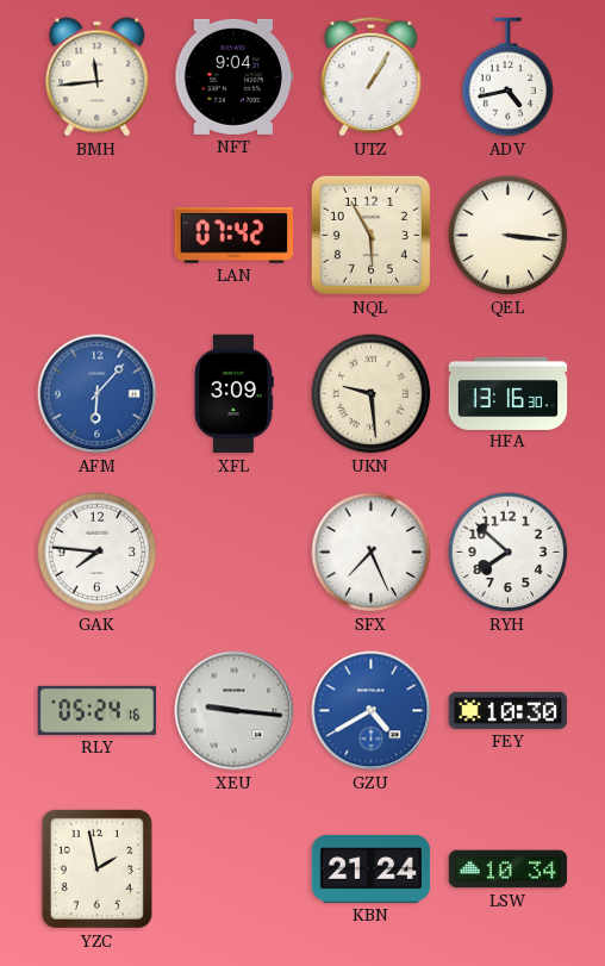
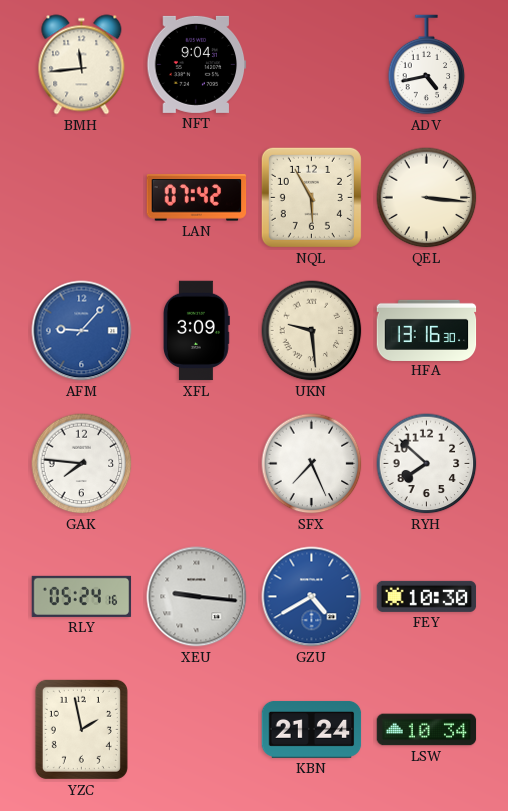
UTZ: 1:05 -> none
AFM: 6:07 -> 9:07
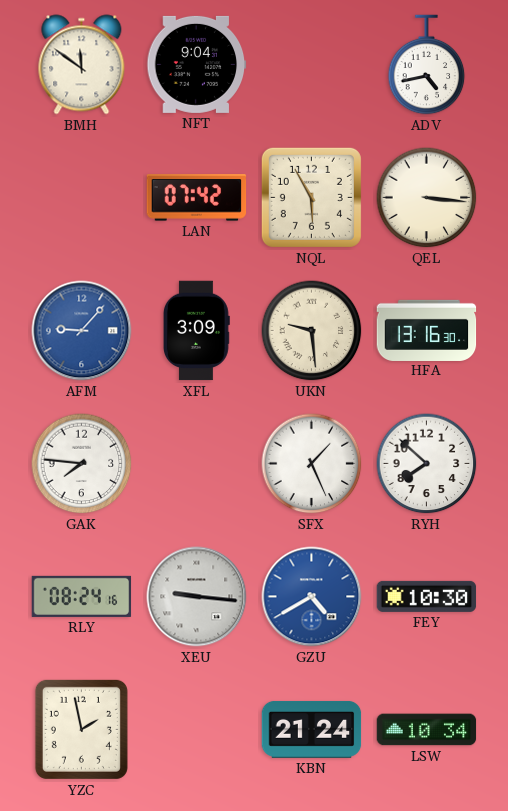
BMH: 11:44 -> 11:51
SFX: 7:26 -> 1:26
RLY: 05:24 -> 08:24
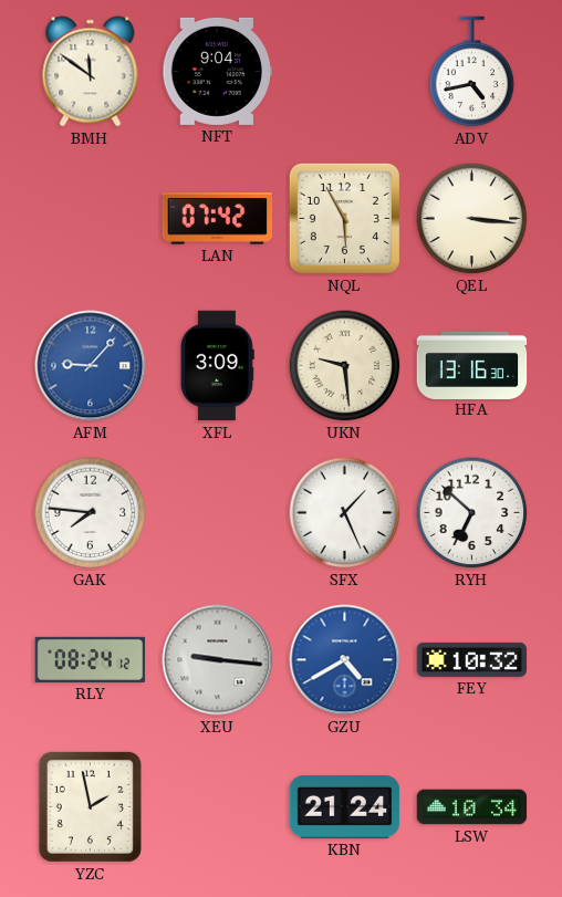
RYH: 7:52 -> 6:52
RLY: 08:24:16 -> 08:24:12
FEY: 10:30 -> 10:32
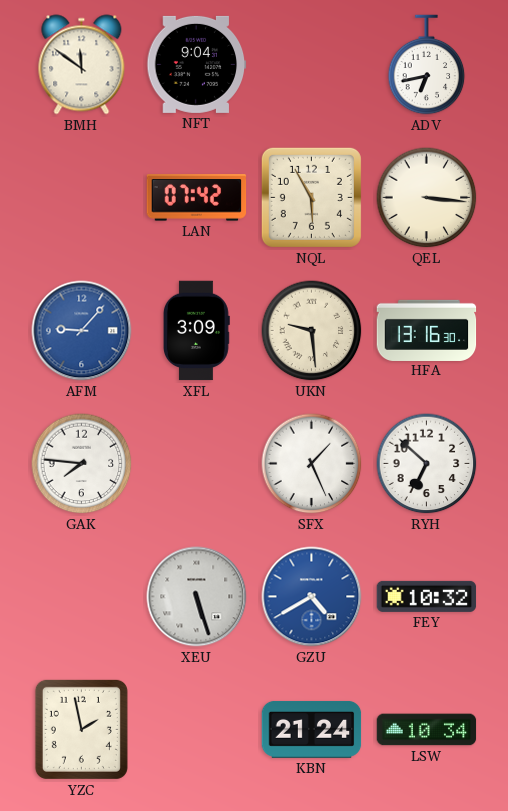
ADV: 4:43 -> 6:43
RLY: 08:24 -> none
XEU: 9:16 -> 5:27
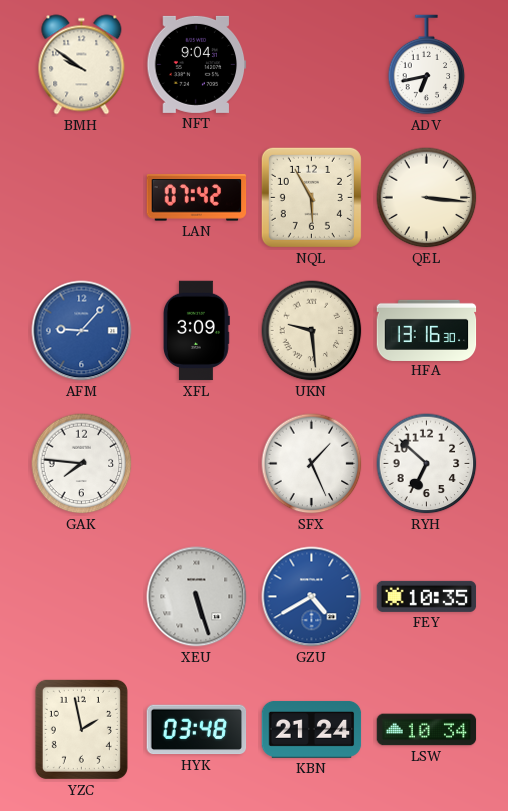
BMH: 11:51 -> 9:51
FEY: 10:32 -> 10:35
HYK: none -> 03:48
